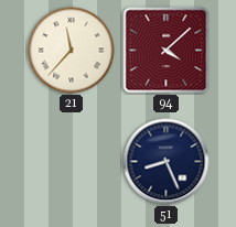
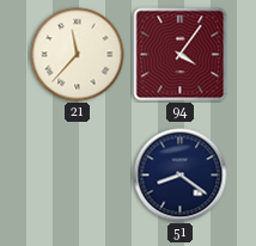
94: 4:08 -> 4:06
51: 8:26 -> 8:21
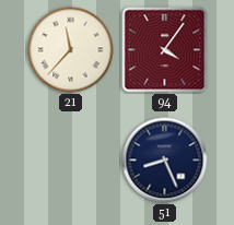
51: 8:21 -> 8:26
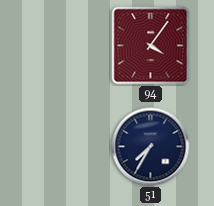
21: 11:37 -> none
51: 8:26 -> 7:35
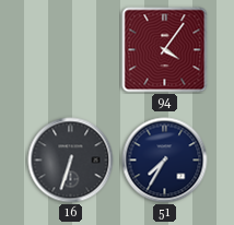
16: none -> 6:33
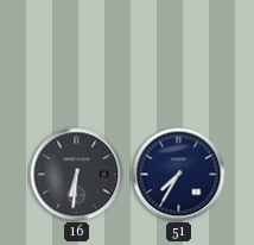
94: 4:06 -> none
16: 6:33 -> 6:31
